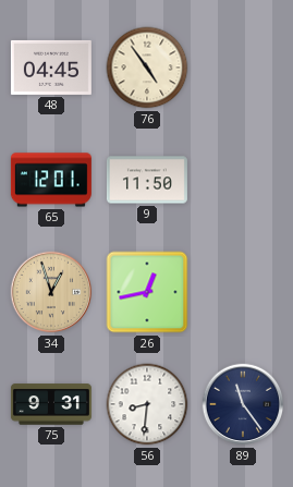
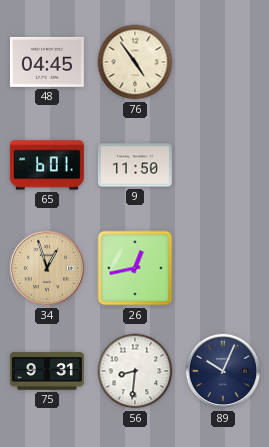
65: 12:01 -> 6:01
89: 11:24 -> 10:04
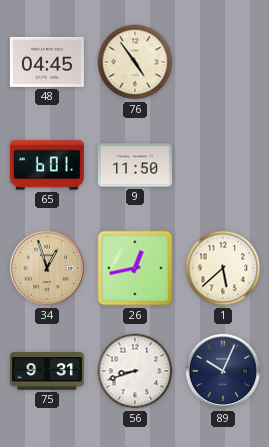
1: none -> 5:38
56: 8:31 -> 8:42
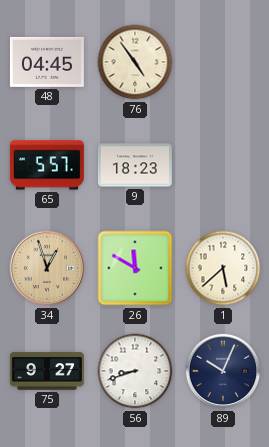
65: 6:01 -> 5:57
9: 11:50 -> 18:23
26: 12:43 -> 11:50
75: 9:31 -> 9:27
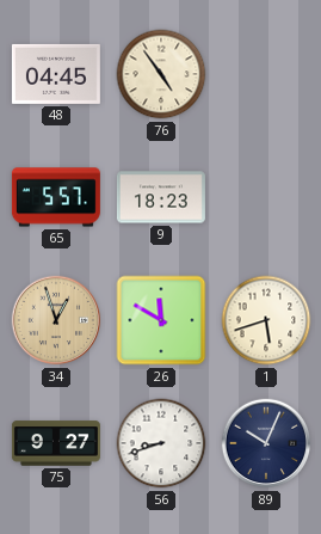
1: 5:38 -> 5:42
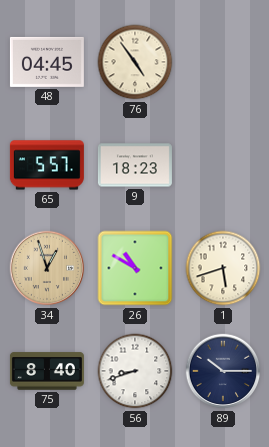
26: 11:50 -> 10:50
75: 9:27 -> 8:40
89: 10:04 -> 10:15
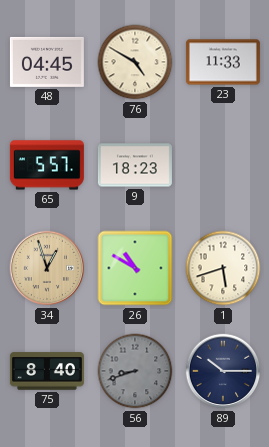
76: 4:54 -> 4:50
23: none -> 11:33
56 dial: white -> grey
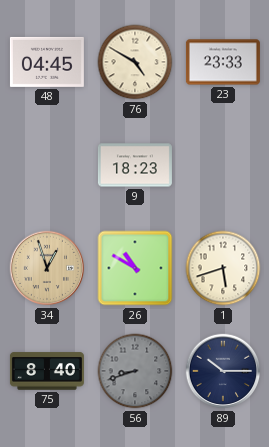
23: 11:33 -> 23:33
65: 5:57 -> none
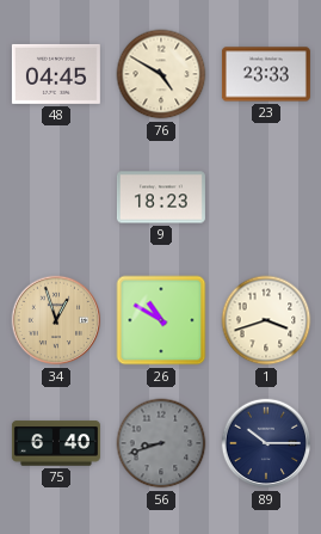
1: 5:42 -> 3:42
75: 8:40 -> 6:40
